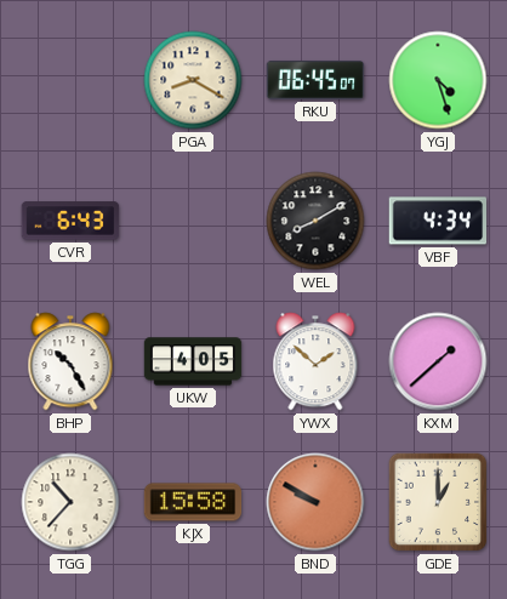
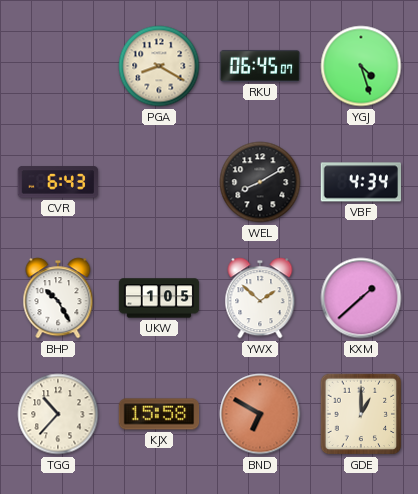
UKW: 4:05 -> 1:05
BND: 9:50 -> 6:50
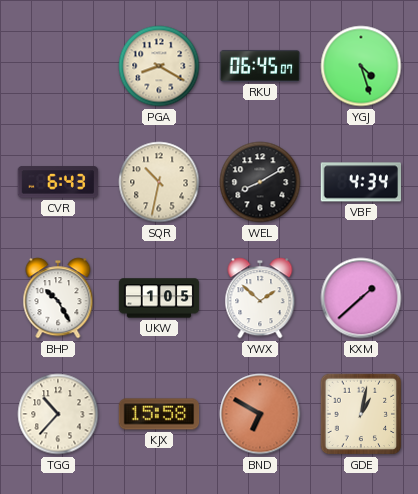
SQR: none -> 10:32
GDE: 1:00 -> 1:02
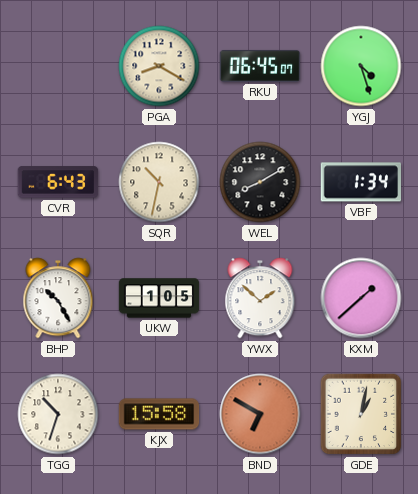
VBF: 4:34 -> 1:34
TGG: 10:37 -> 10:33
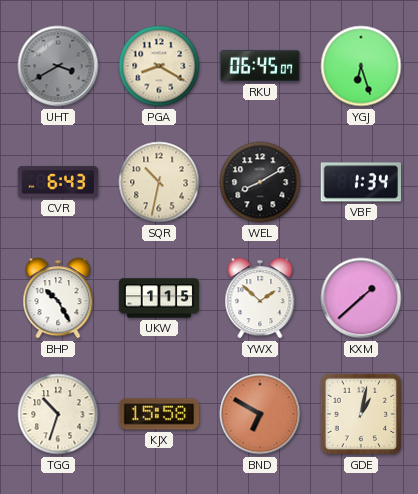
UHT: none -> 3:40
YGJ: 4:27 -> 6:27
UKW: 1:05 -> 1:15
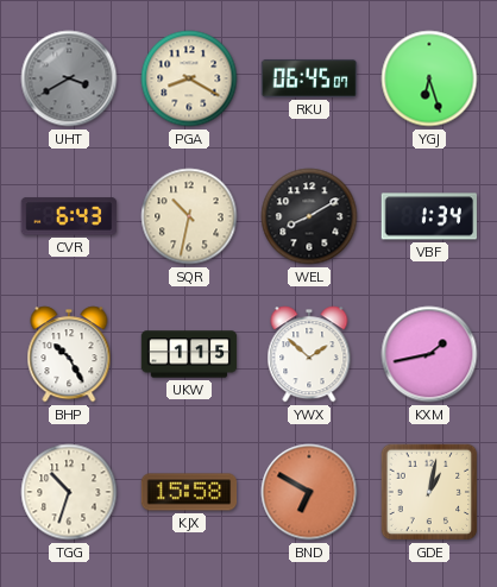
KXM: 1:38 -> 1:43
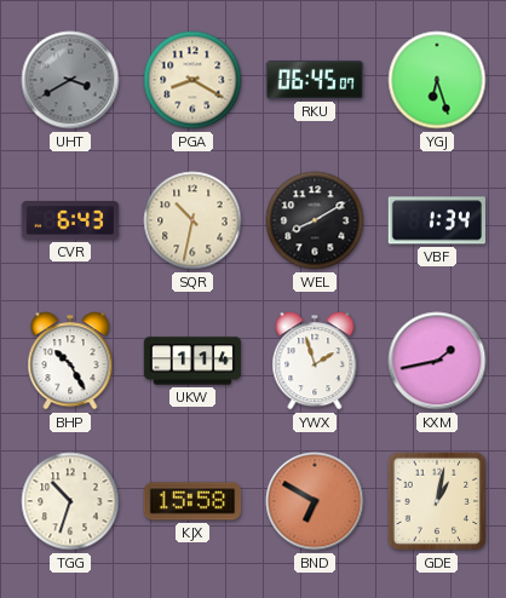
UKW: 1:15 -> 1:14
YWX: 1:52 -> 1:57
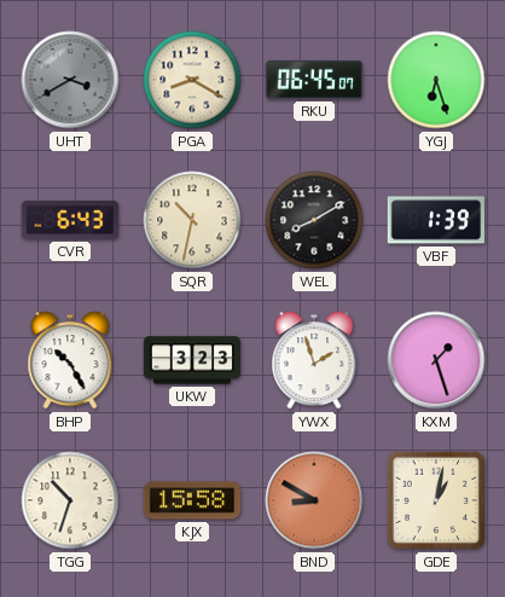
VBF: 1:34 -> 1:39
UKW: 1:14 -> 3:23
KXM: 1:43 -> 1:27
BND: 6:50 -> 8:50
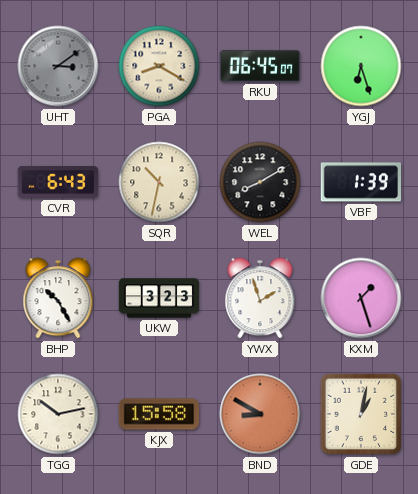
UHT: 3:40 -> 3:09
TGG: 10:33 -> 10:13
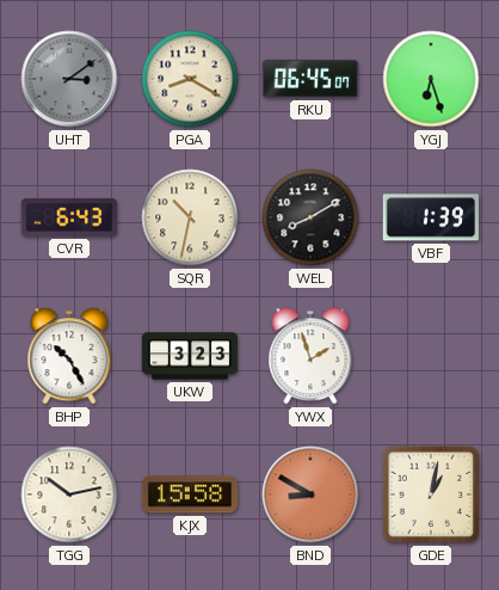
KXM: 1:27 -> none
